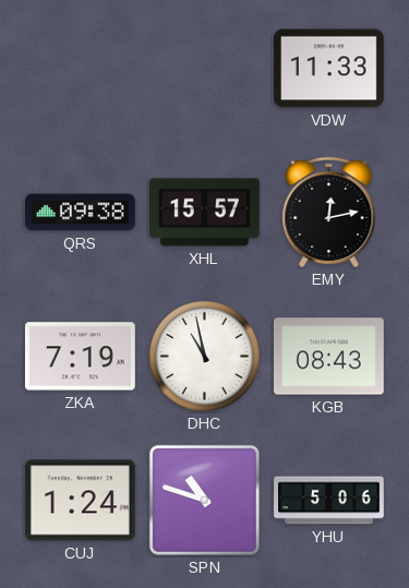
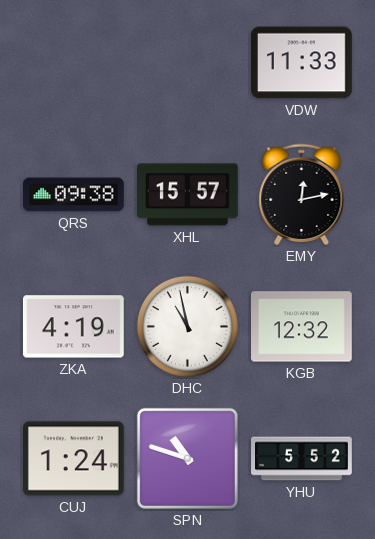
ZKA: 7:19 -> 4:19
KGB: 08:43 -> 12:32
YHU: 5:06 -> 5:52
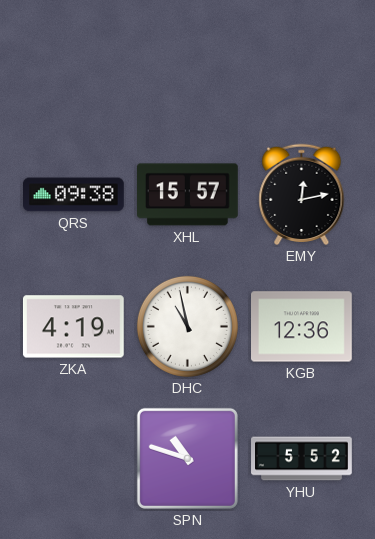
VDW: 11:33 -> none
KGB: 12:32 -> 12:36
CUJ: 1:24 -> none
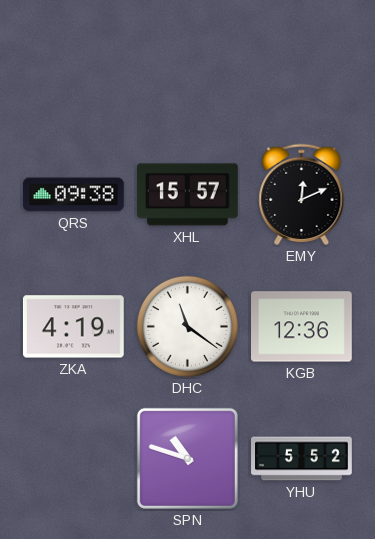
EMY: 12:13 -> 12:11
DHC: 10:58 -> 11:21
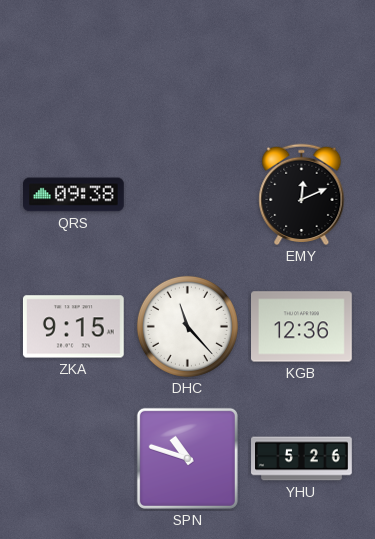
XHL: 15:57 -> none
ZKA: 4:19 -> 9:15
DHC: 11:21 -> 11:23
YHU: 5:52 -> 5:26
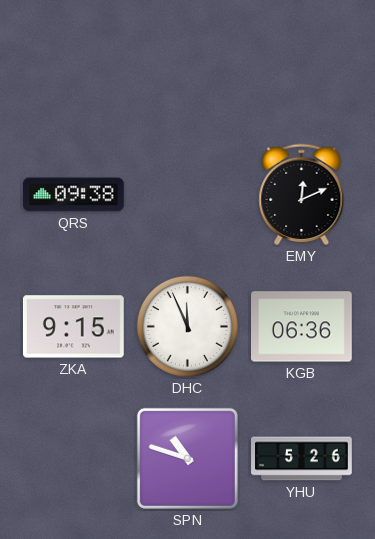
DHC: 11:23 -> 11:56
KGB: 12:36 -> 06:36
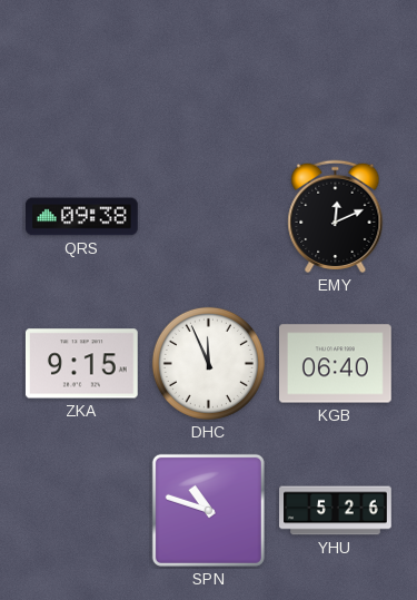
KGB: 06:36 -> 06:40
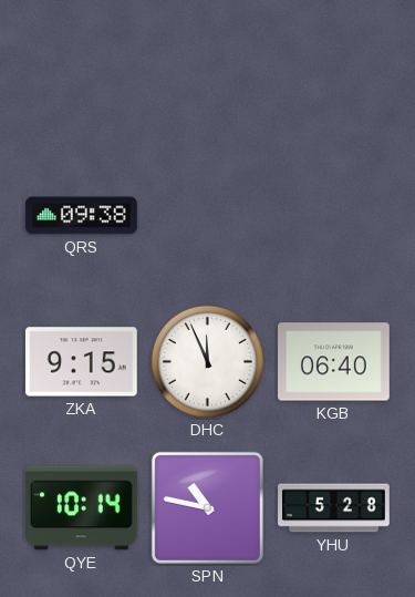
EMY: 12:11 -> none
QYE: none -> 10:14
SPN: 10:48 -> 10:47
YHU: 5:26 -> 5:28
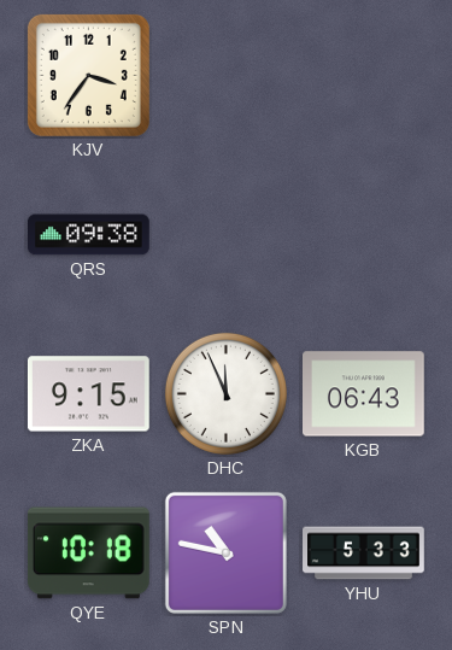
KJV: none -> 3:36
KGB: 06:40 -> 06:43
QYE: 10:14 -> 10:18
YHU: 5:28 -> 5:33
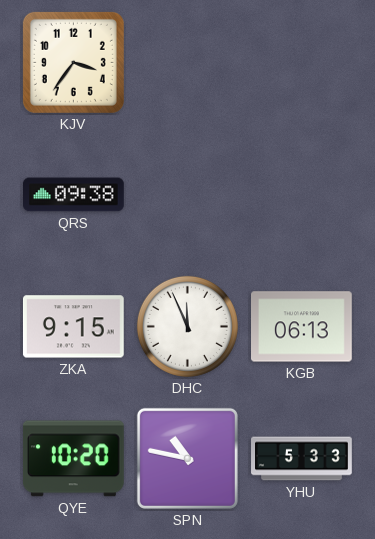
KGB: 06:43 -> 06:13
QYE: 10:18 -> 10:20
